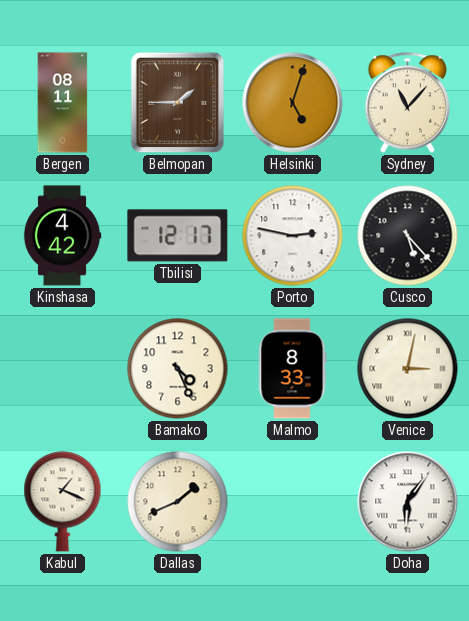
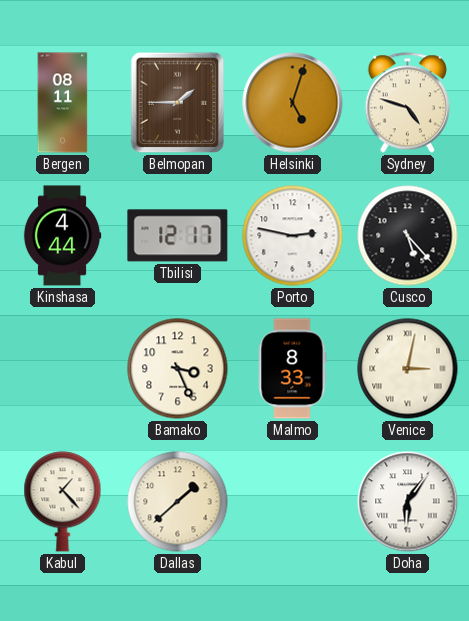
Sydney: 11:07 -> 4:48
Kinshasa: 4:42 -> 4:44
Bamako: 4:26 -> 3:26
Kabul: 1:19 -> 1:23
Dallas: 1:41 -> 1:38
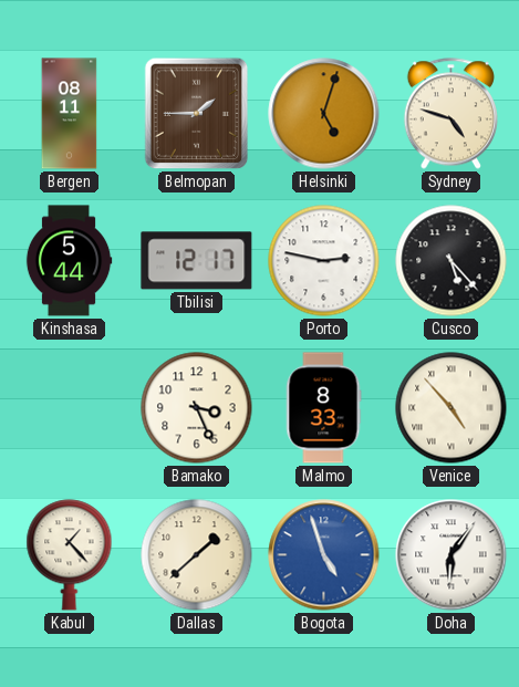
Kinshasa: 4:44 -> 5:44
Venice: 3:02 -> 4:53
Bogota: none -> 4:57
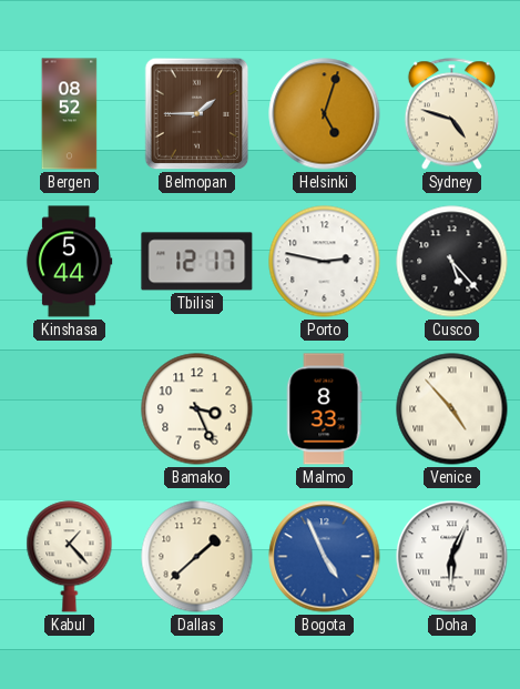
Bergen: 08:11 -> 08:52
Bogota: 4:57 -> 4:56
Doha: 6:06 -> 6:04
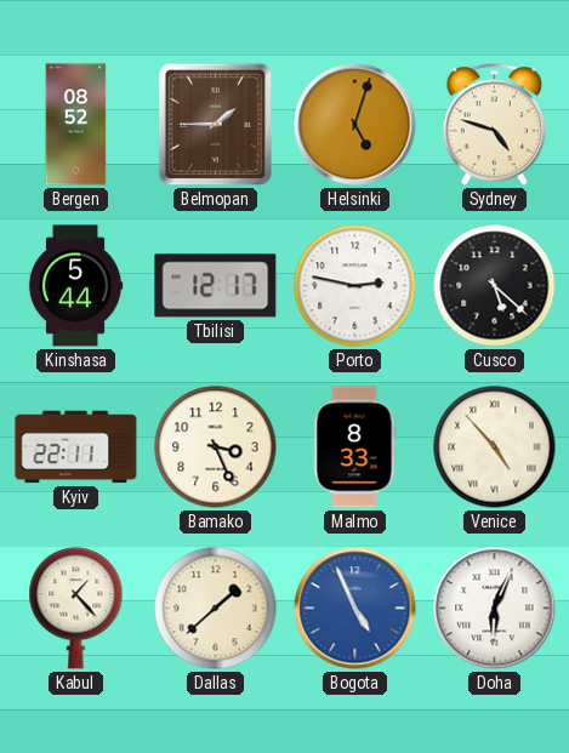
Cusco: 5:23 -> 5:22
Kyiv: none -> 22:11
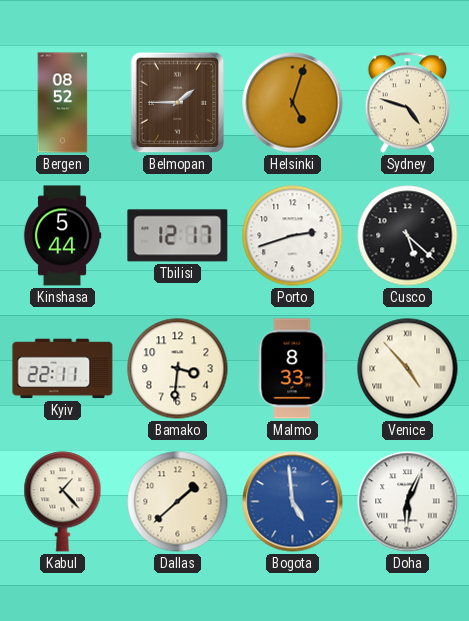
Porto: 2:47 -> 2:42
Bamako: 3:26 -> 3:31
Bogota: 4:56 -> 4:59
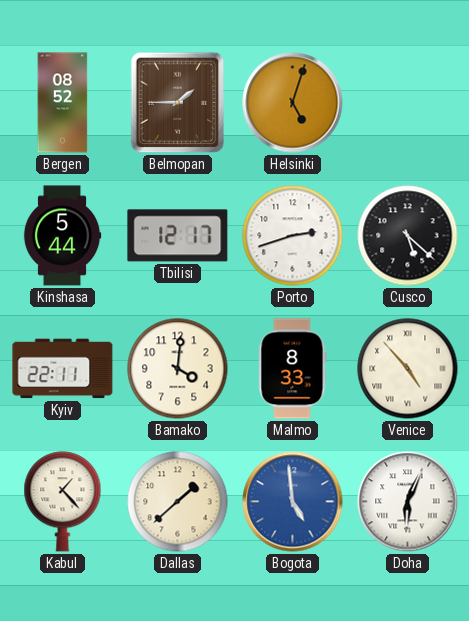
Sydney: 4:48 -> none
Bamako: 3:31 -> 4:01
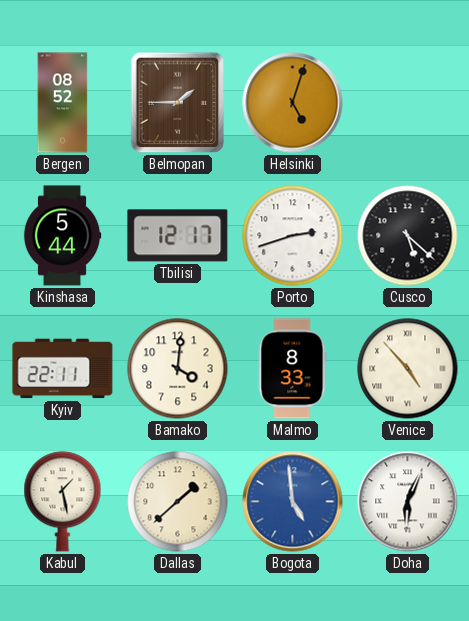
Kabul: 1:23 -> 1:28
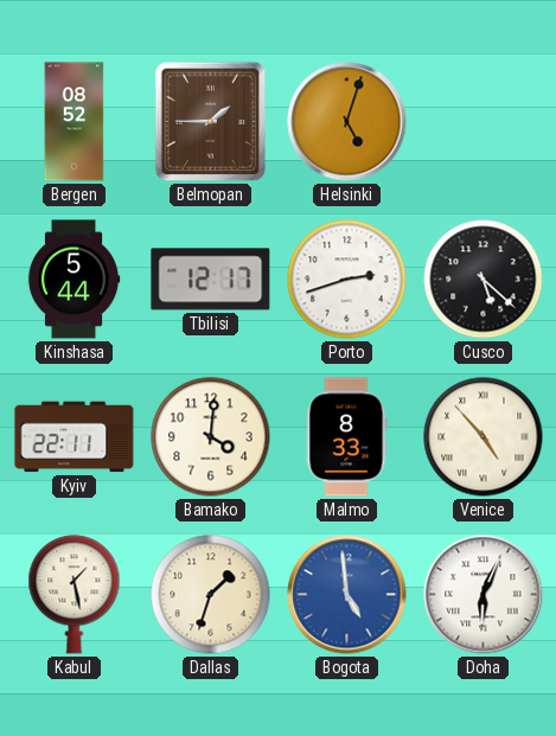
Dallas: 1:38 -> 1:33
